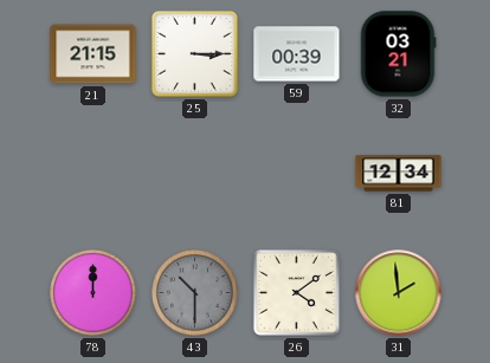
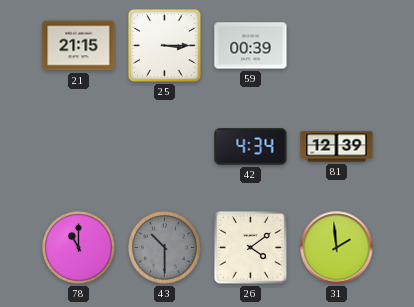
32: 03:21 -> none
42: none -> 4:34
81: 12:34 -> 12:39
78: 12:00 -> 11:00
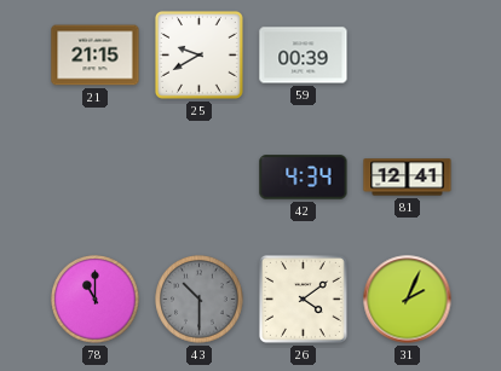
25: 3:15 -> 9:40
81: 12:39 -> 12:41
31: 1:59 -> 2:04
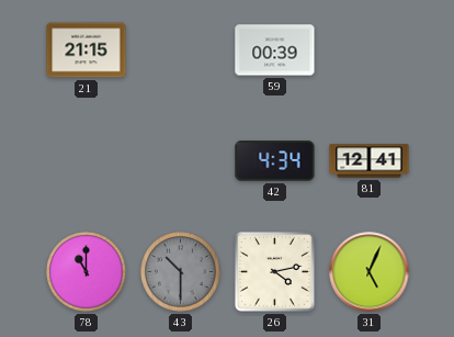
25: 9:40 -> none
26: 4:09 -> 4:13
31: 2:04 -> 5:04
